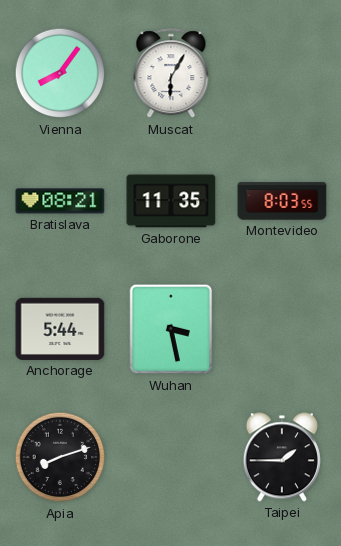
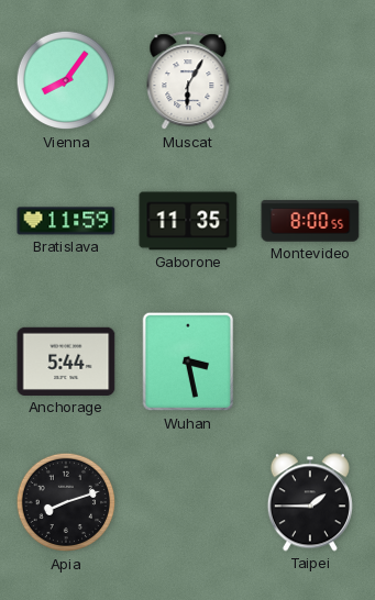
Bratislava: 08:21 -> 11:59
Montevideo: 8:03 -> 8:00
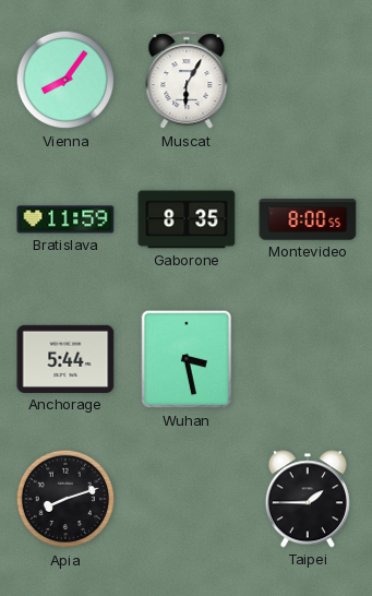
Gaborone: 11:35 -> 8:35
